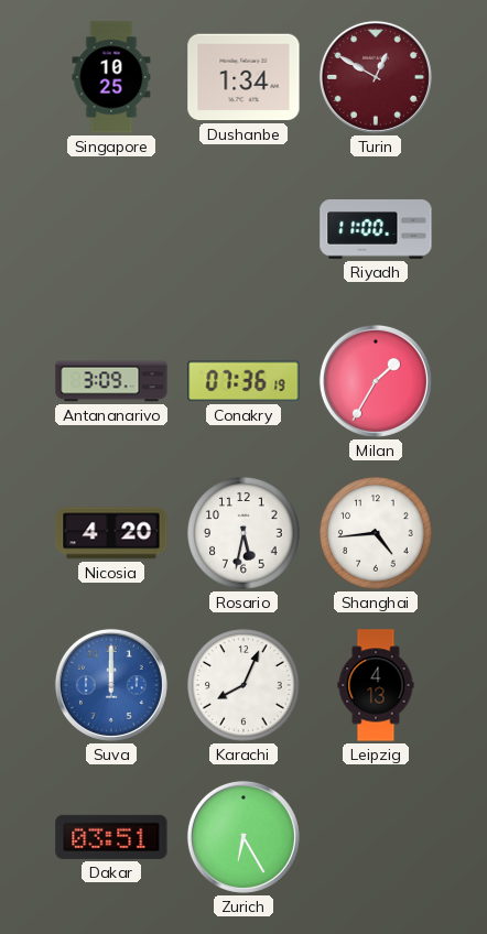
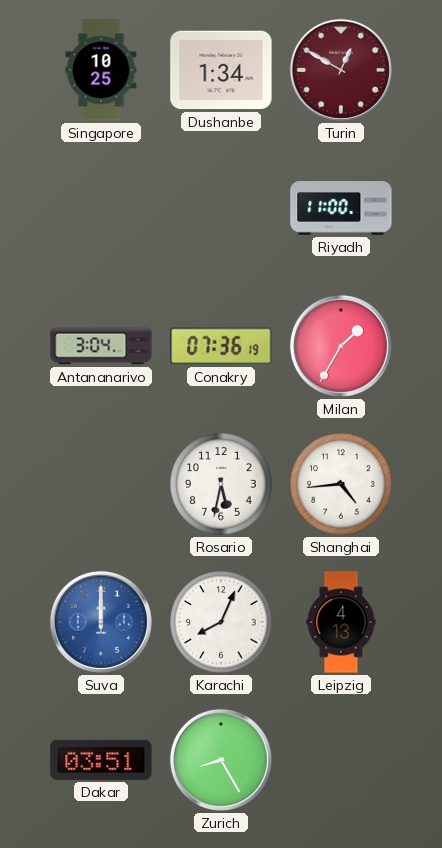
Antananarivo: 3:09 -> 3:04
Nicosia: 4:20 -> none
Zurich: 6:25 -> 8:25
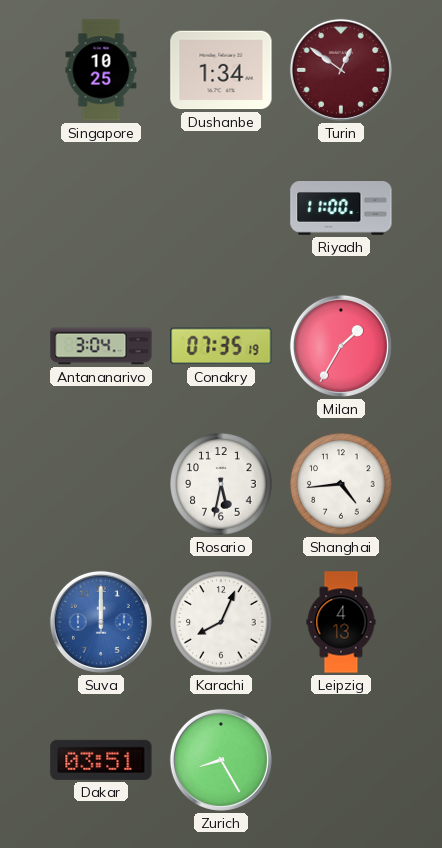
Turin: 12:50 -> 12:51
Conakry: 07:36 -> 07:35
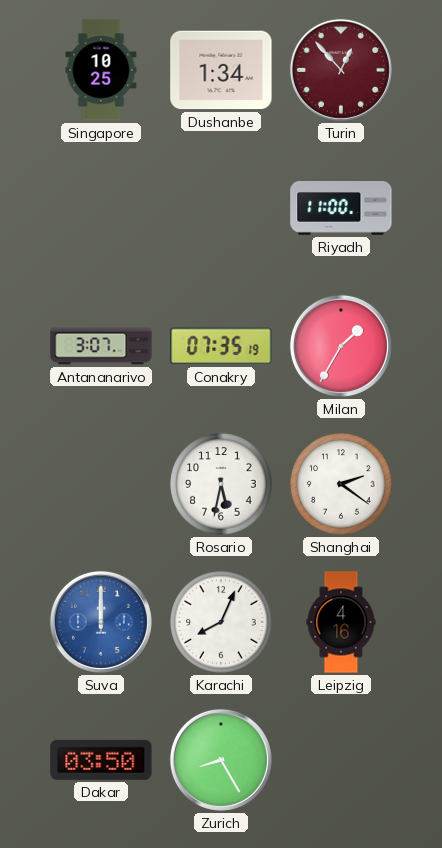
Turin: 12:51 -> 12:53
Antananarivo: 3:04 -> 3:07
Shanghai: 4:44 -> 2:21
Leipzig: 4:13 -> 4:16
Dakar: 03:51 -> 03:50
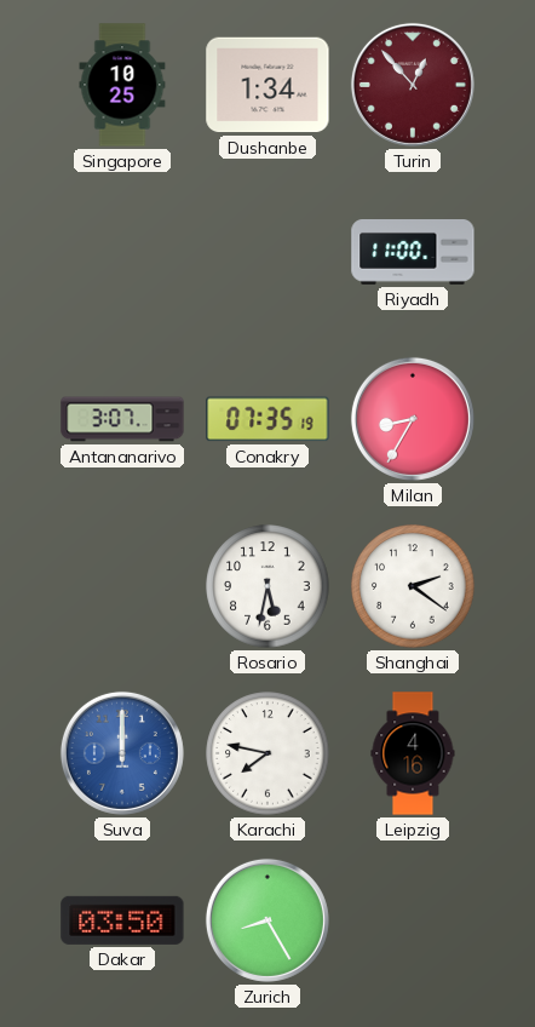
Milan: 1:35 -> 8:35
Karachi: 8:04 -> 7:47
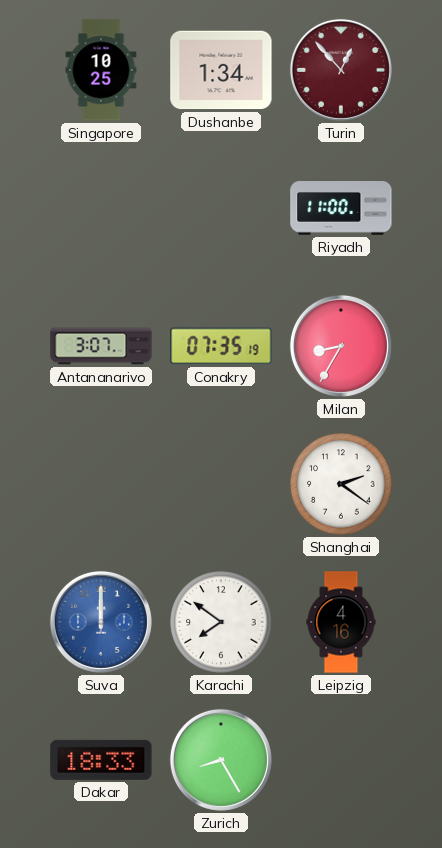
Rosario: 5:32 -> none
Karachi: 7:47 -> 7:51
Dakar: 03:50 -> 18:33
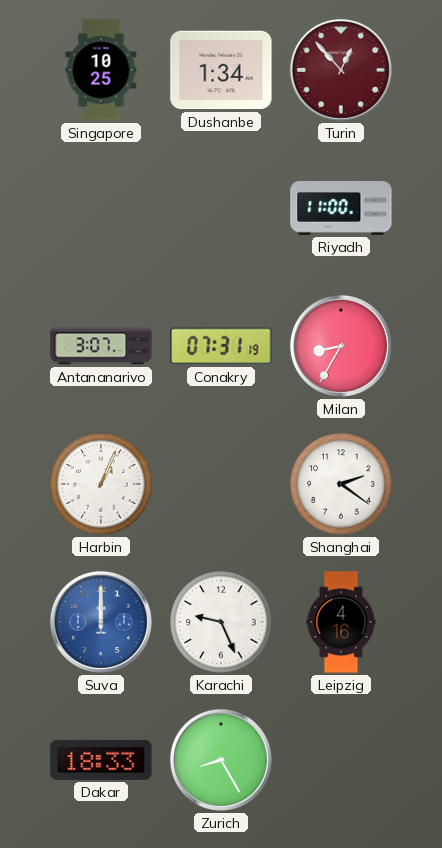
Conakry: 07:35 -> 07:31
Harbin: none -> 1:04
Karachi: 7:51 -> 9:26
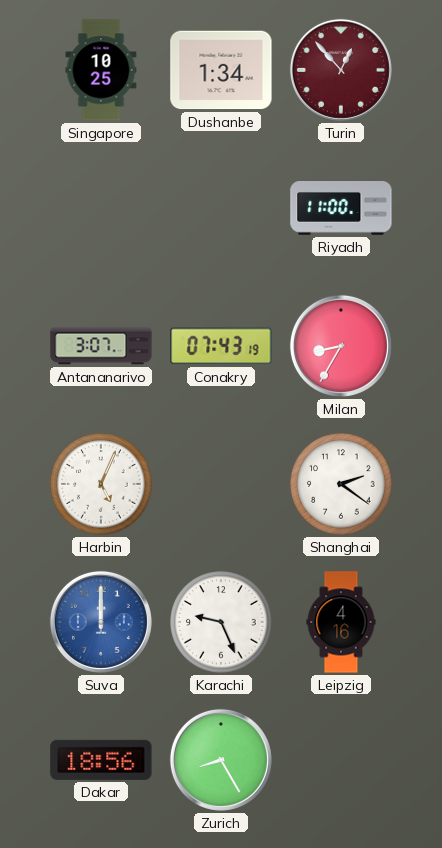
Conakry: 07:31 -> 07:43
Harbin: 1:04 -> 5:04
Dakar: 18:33 -> 18:56
